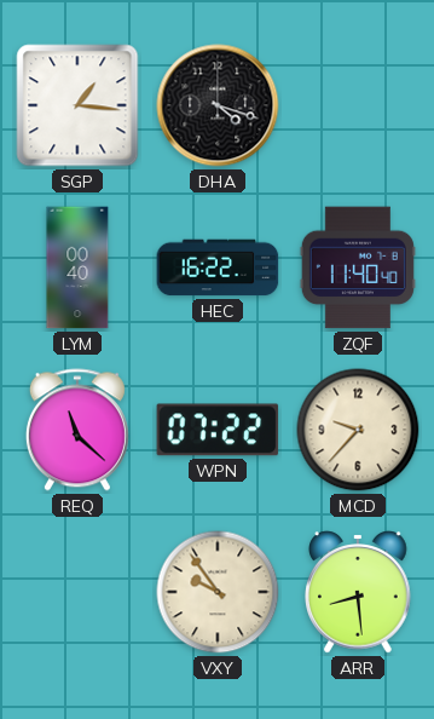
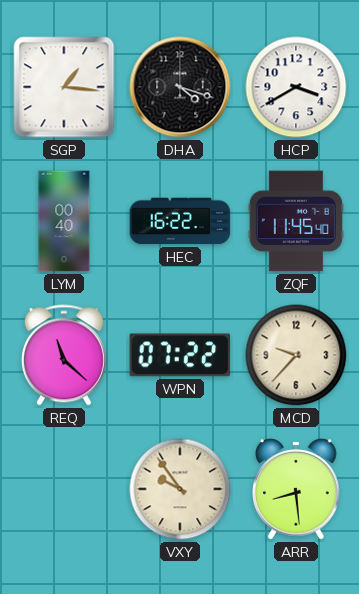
HCP: none -> 3:40
ZQF: 11:40 -> 11:45
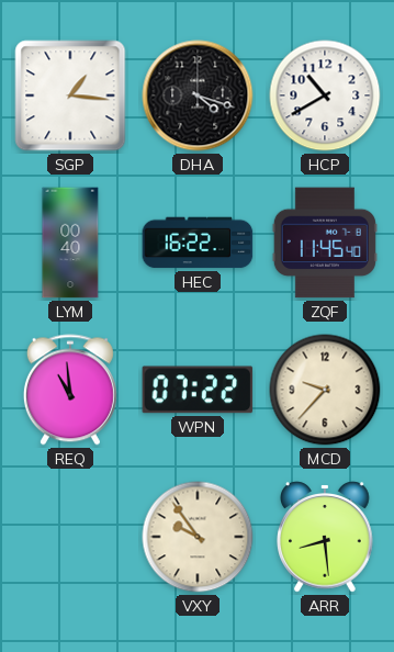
HCP: 3:40 -> 10:40
REQ: 11:22 -> 10:59
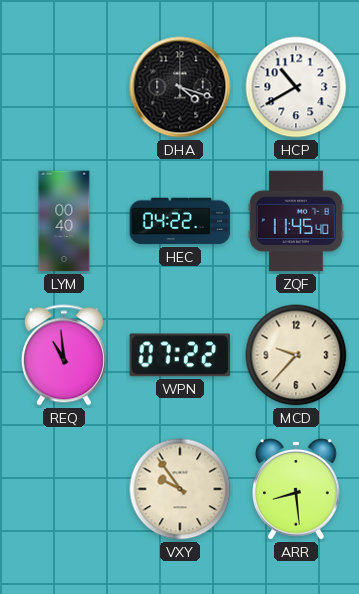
SGP: 1:16 -> none
HEC: 16:22 -> 04:22
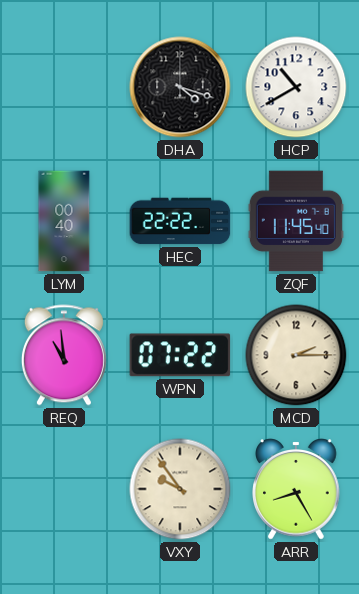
HEC: 04:22 -> 22:22
MCD: 9:37 -> 2:15
ARR: 8:29 -> 8:25
